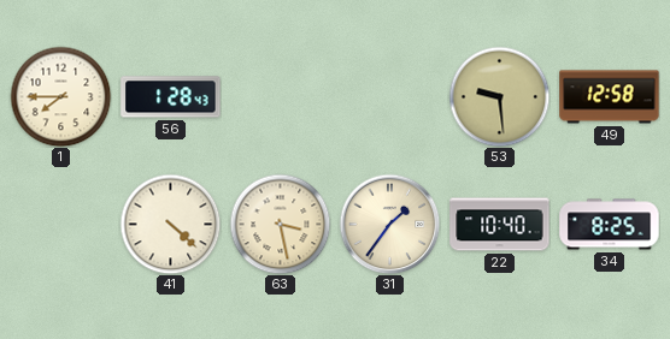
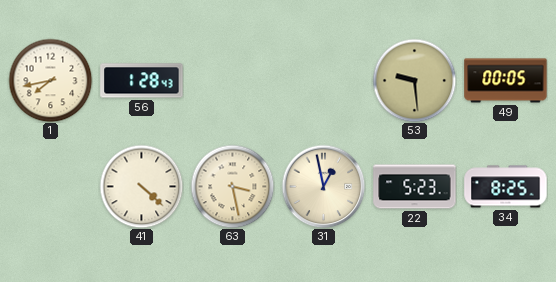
1: 7:45 -> 7:43
49: 12:58 -> 00:05
31: 1:36 -> 12:58
22: 10:40 -> 5:23
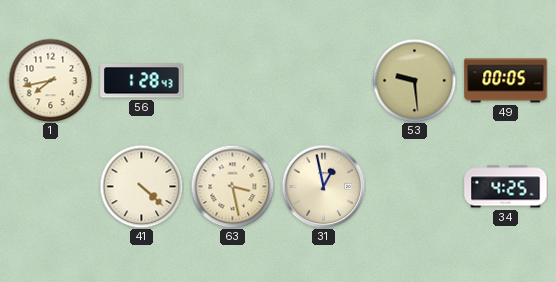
22: 5:23 -> none
34: 8:25 -> 4:25
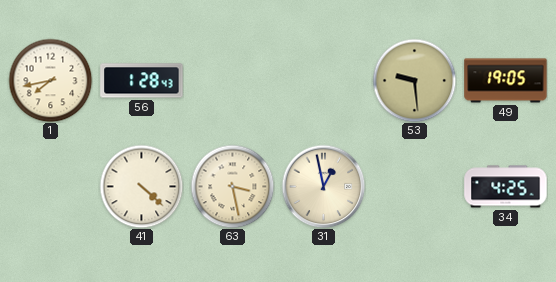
49: 00:05 -> 19:05
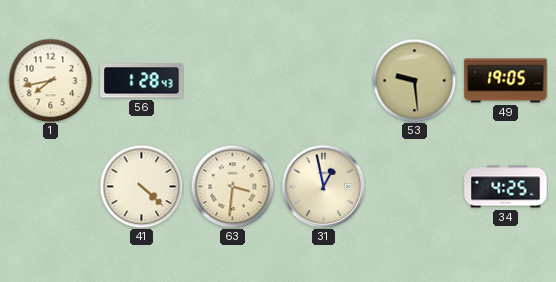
63: 3:28 -> 3:31
